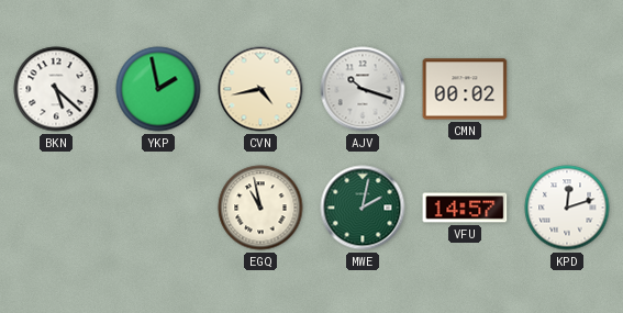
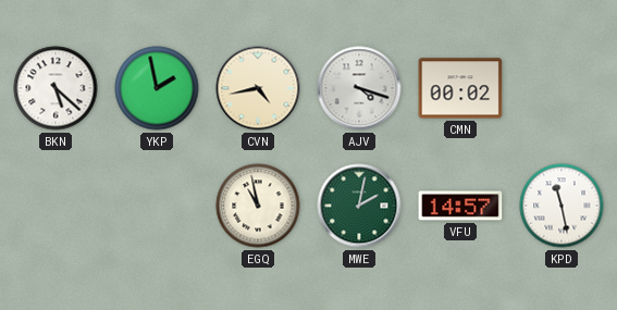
AJV: 10:18 -> 4:18
KPD: 12:12 -> 11:28
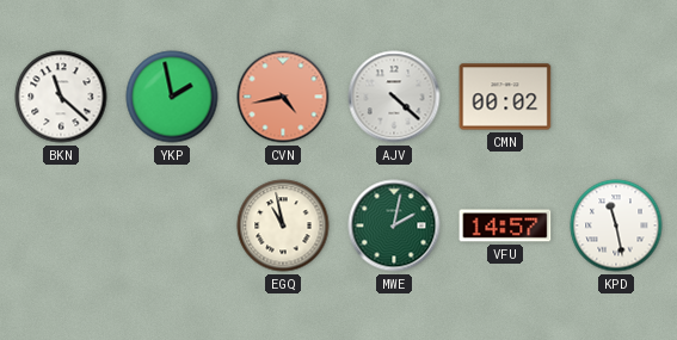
BKN: 5:22 -> 11:22
CVN dial: cream -> salmon
AJV: 4:18 -> 4:22
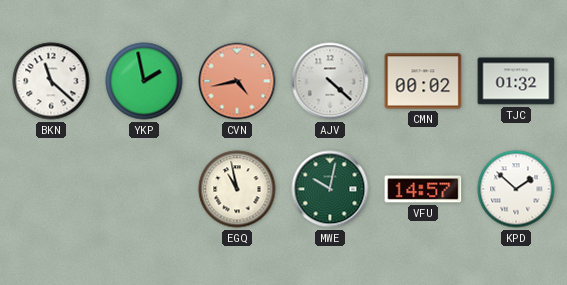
TJC: none -> 01:32
MWE: 2:02 -> 10:02
KPD: 11:28 -> 1:52
